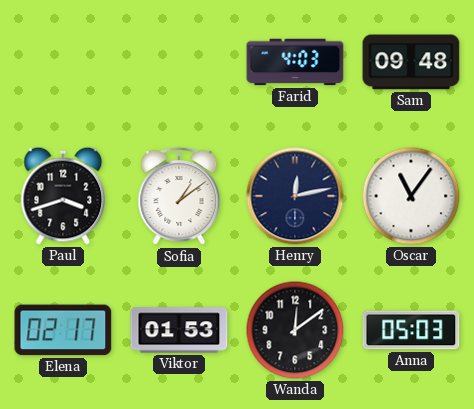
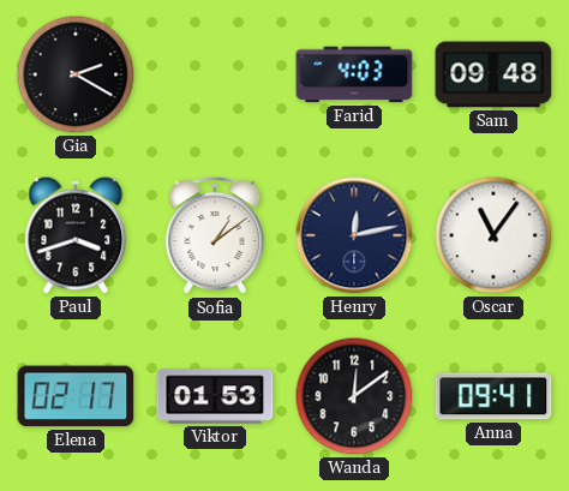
Gia: none -> 2:20
Anna: 05:03 -> 09:41
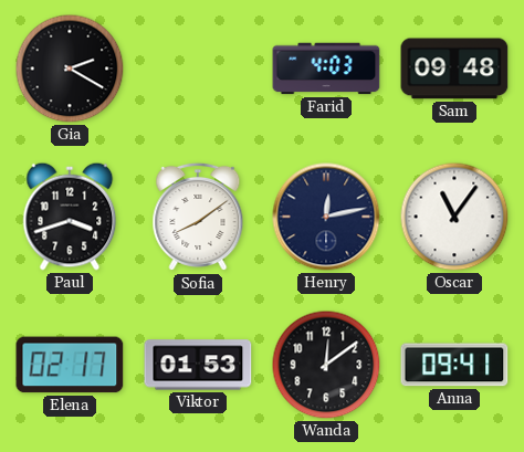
Sofia: 1:09 -> 8:09
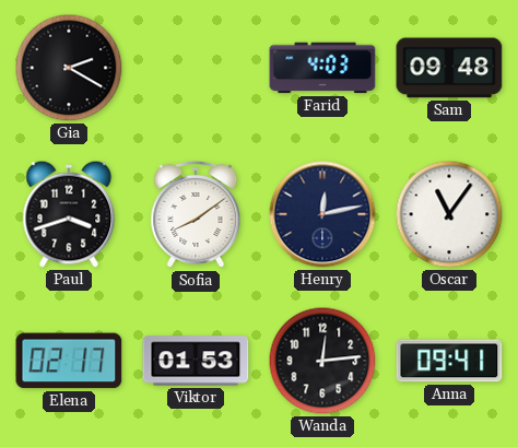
Wanda: 12:09 -> 12:14
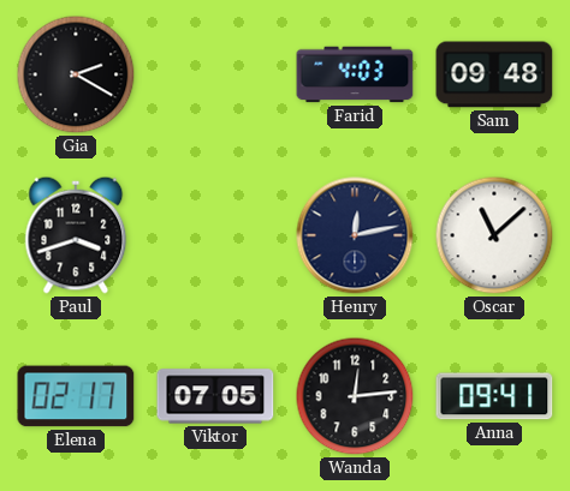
Sofia: 8:09 -> none
Oscar: 11:06 -> 11:08
Viktor: 01:53 -> 07:05
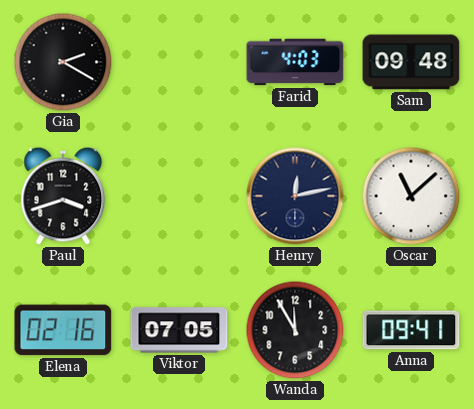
Elena: 02:17 -> 02:16
Wanda: 12:14 -> 11:55
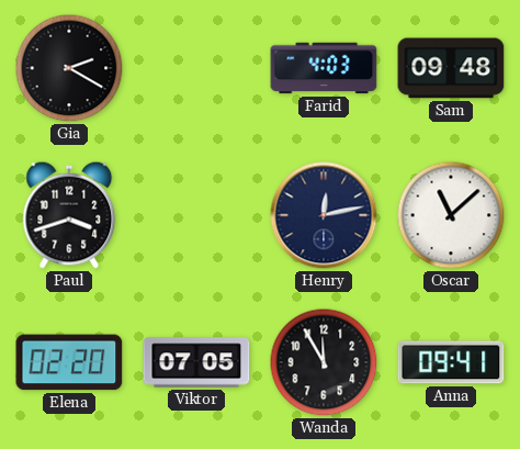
Elena: 02:16 -> 02:20
